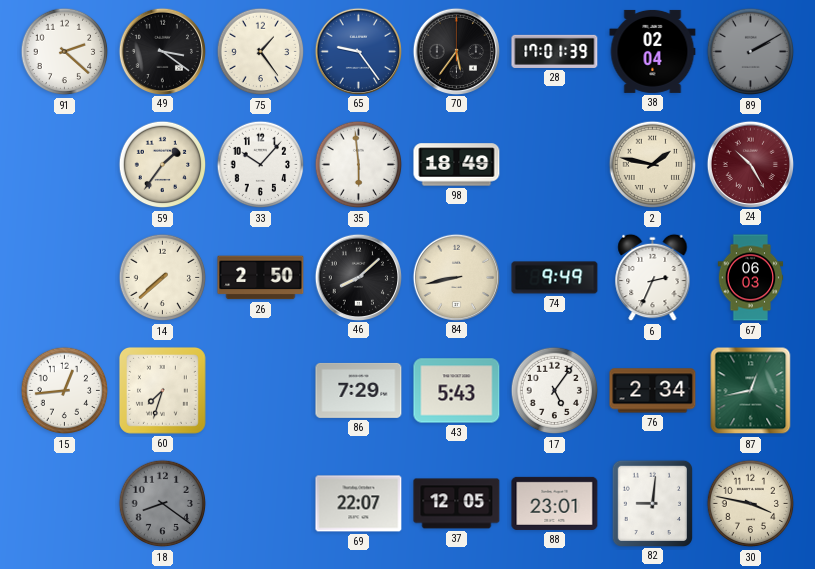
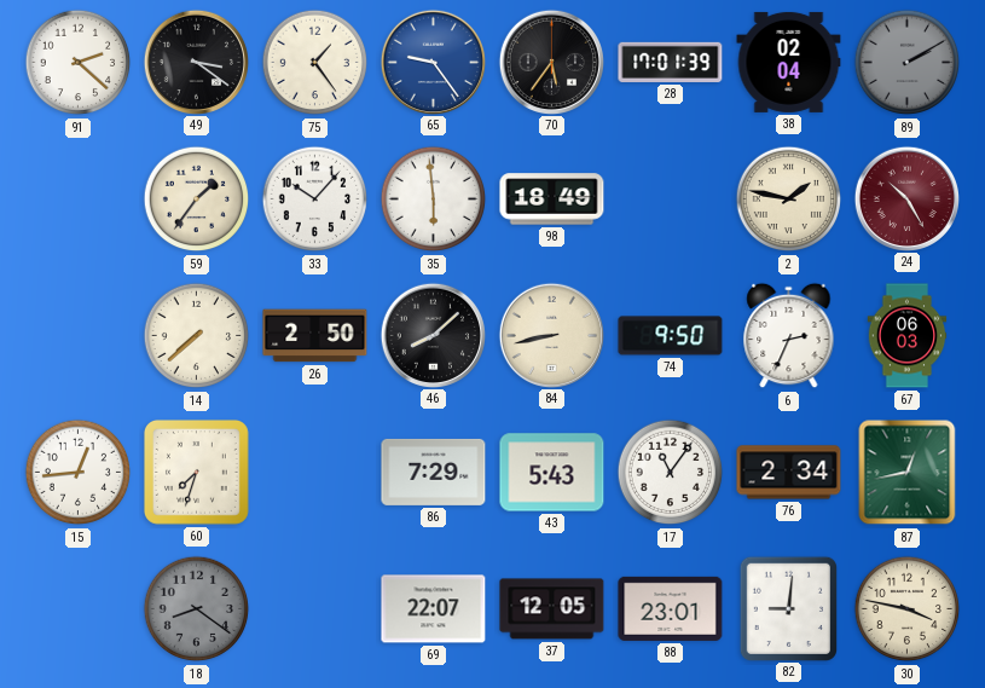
74: 9:49 -> 9:50
17: 5:06 -> 11:06
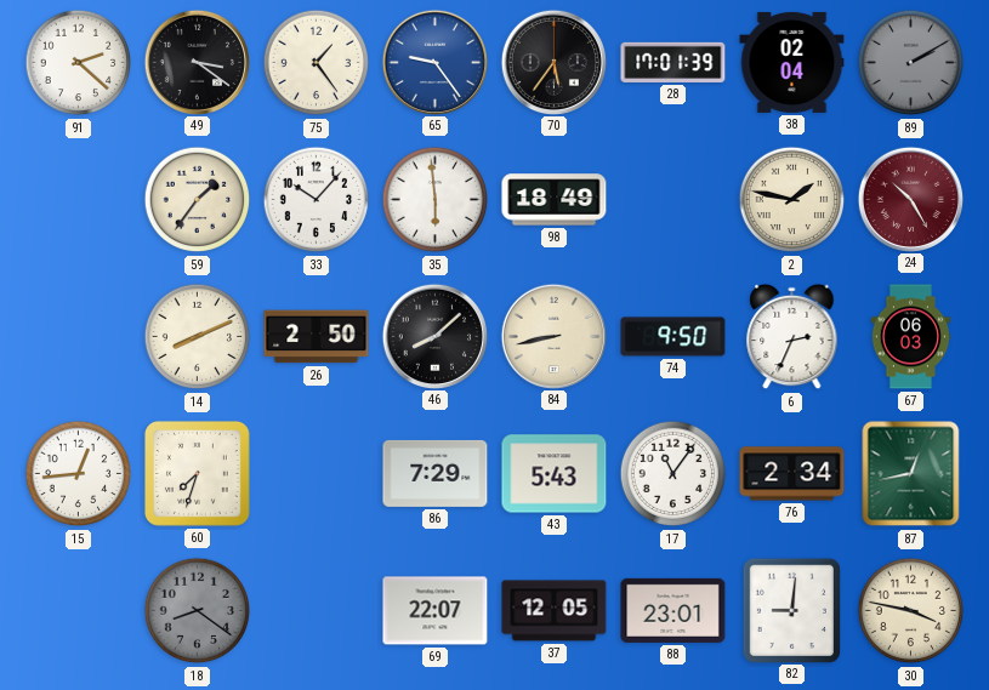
14: 7:38 -> 8:11
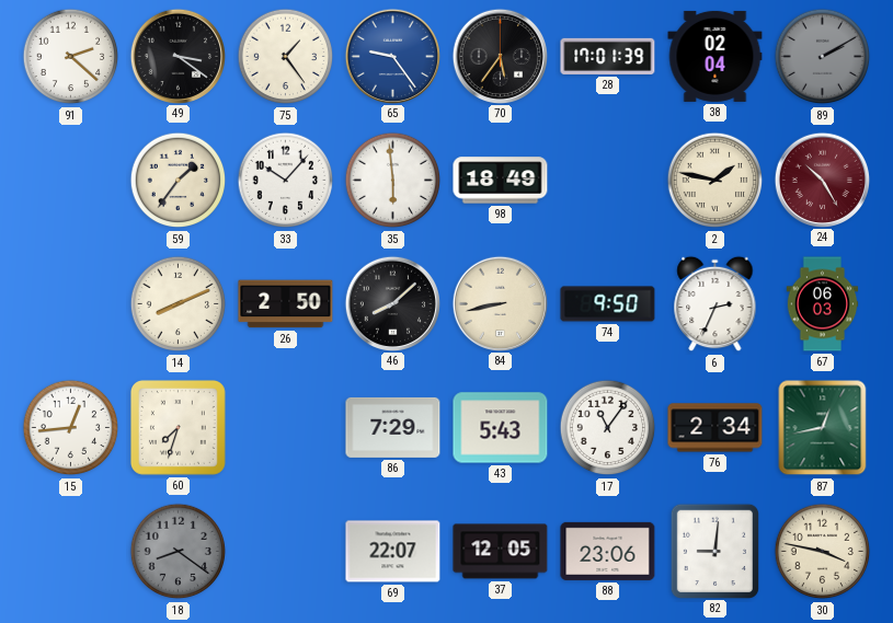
88: 23:01 -> 23:06
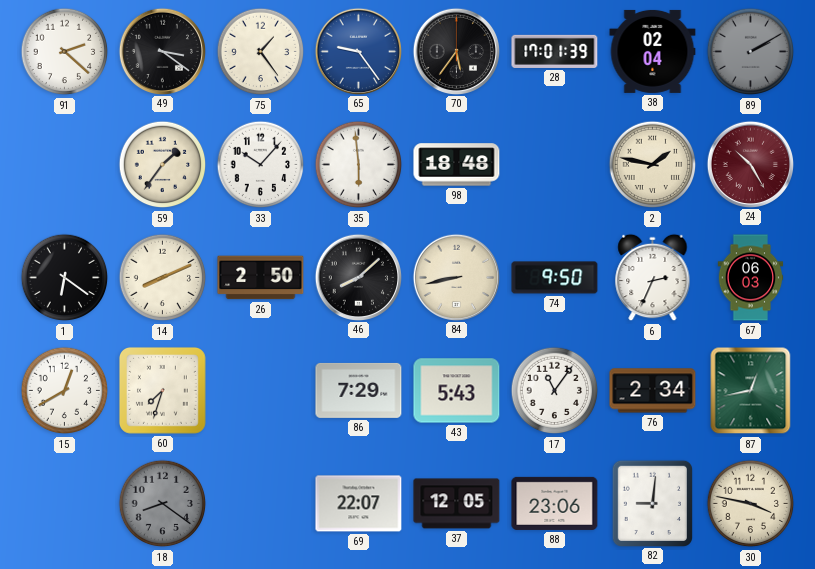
98: 18:49 -> 18:48
1: none -> 6:21
15: 12:44 -> 12:40
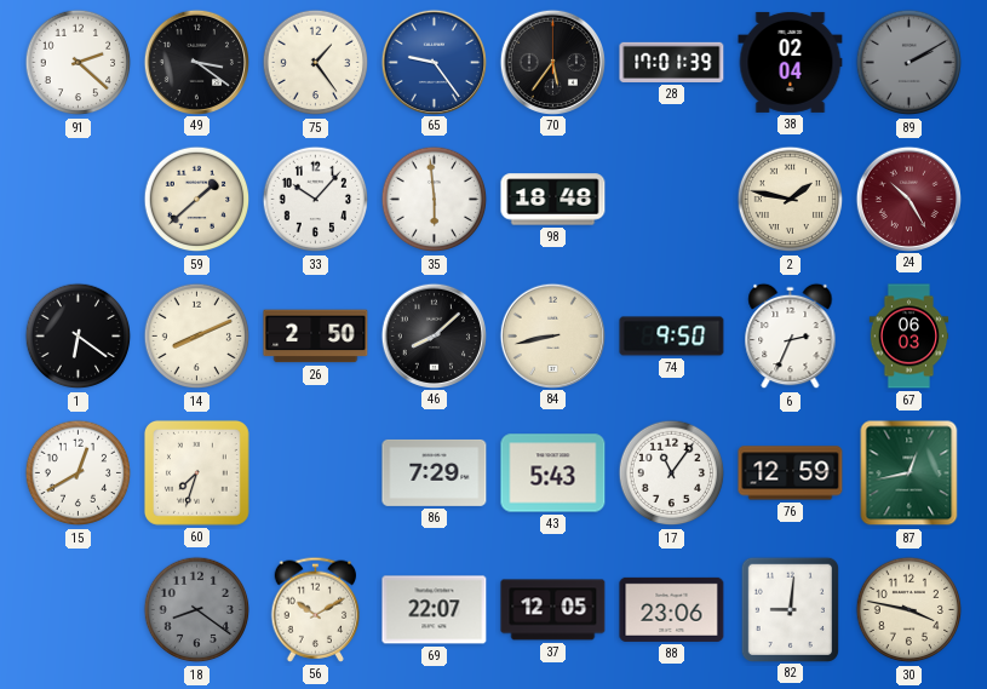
59: 1:36 -> 1:38
76: 2:34 -> 12:59
56: none -> 10:10
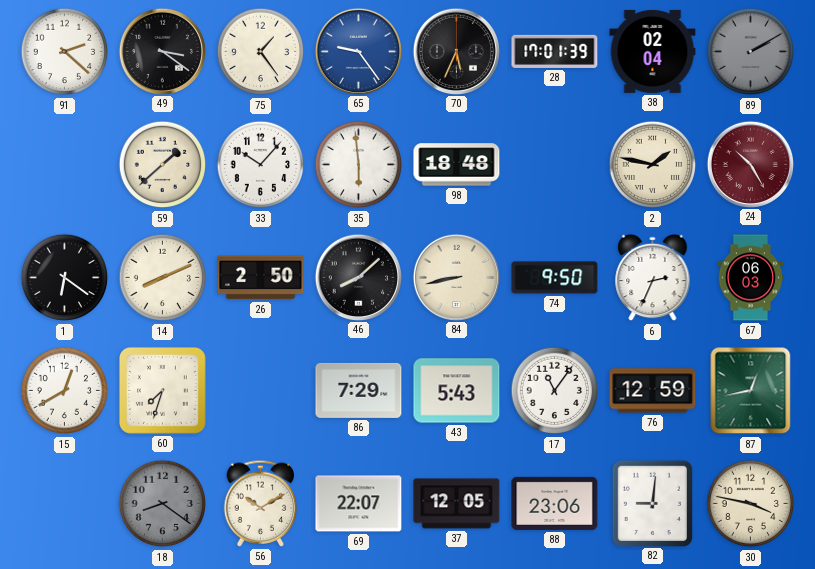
70: 5:36 -> 5:34
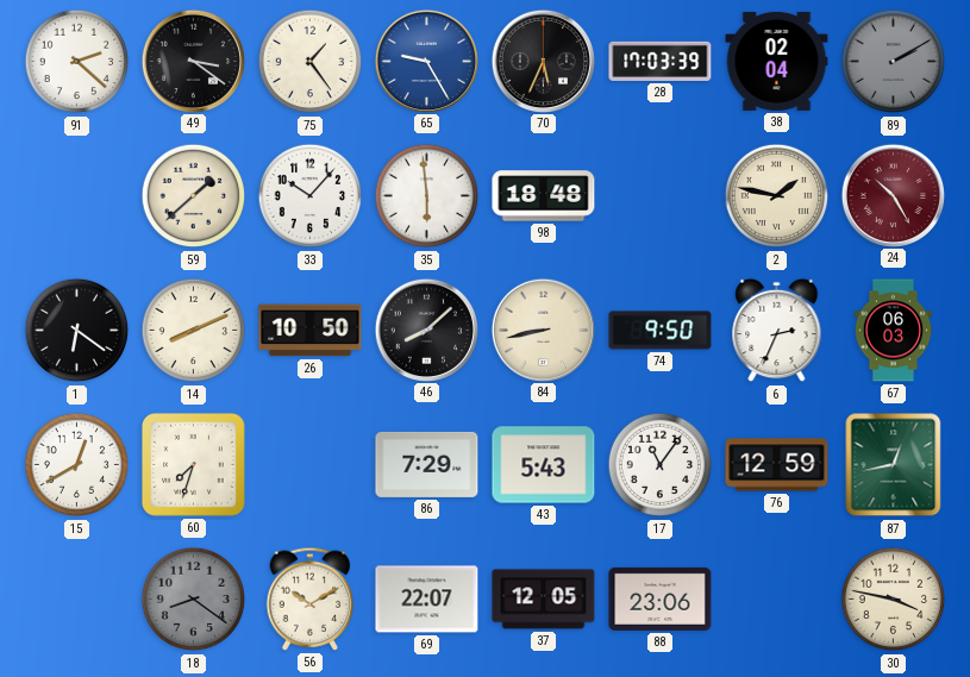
65: 9:24 -> 9:25
28: 17:01 -> 17:03
26: 2:50 -> 10:50
82: 9:01 -> none
